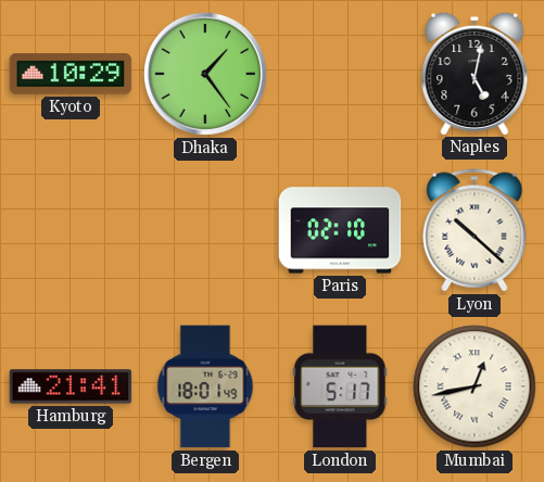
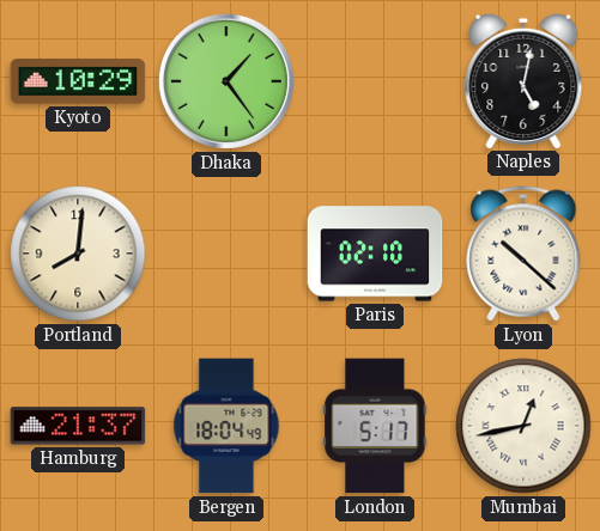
Portland: none -> 8:01
Hamburg: 21:41 -> 21:37
Bergen: 18:01 -> 18:04
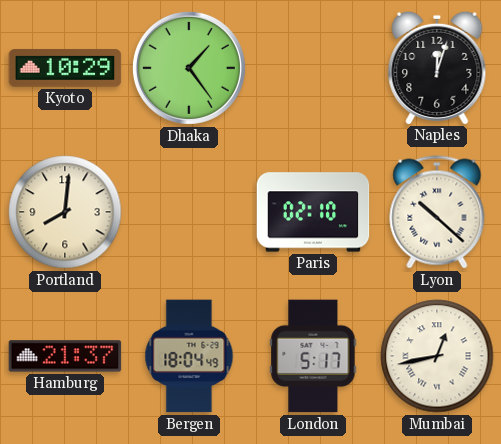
Naples: 5:02 -> 12:03
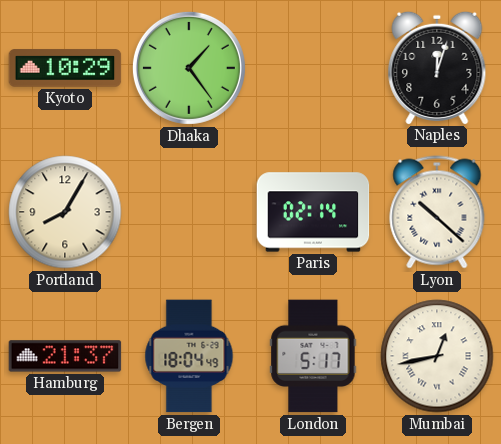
Portland: 8:01 -> 8:05
Paris: 02:10 -> 02:14
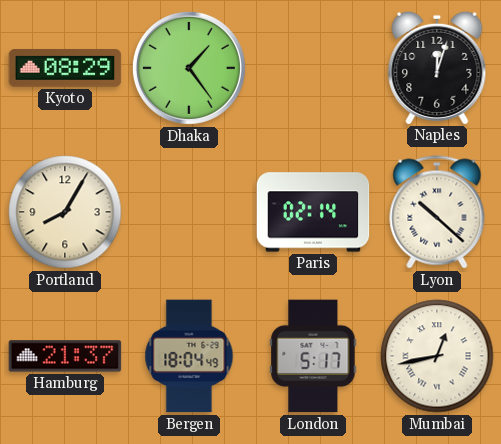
Kyoto: 10:29 -> 08:29
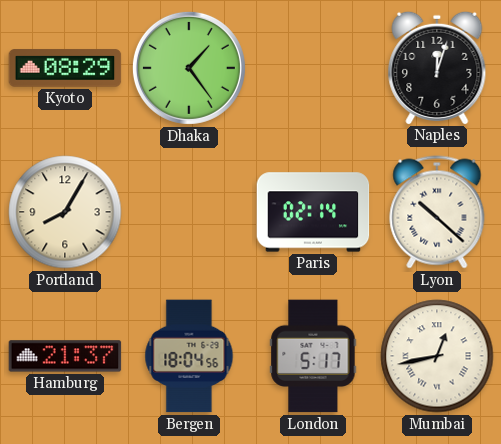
Bergen: 18:04:49 -> 18:04:56
